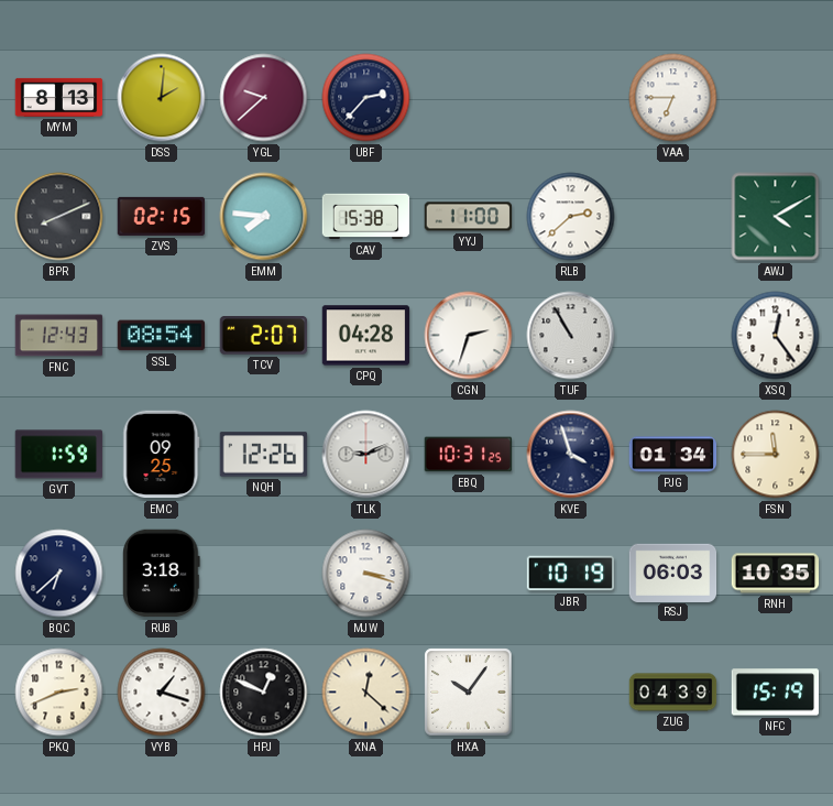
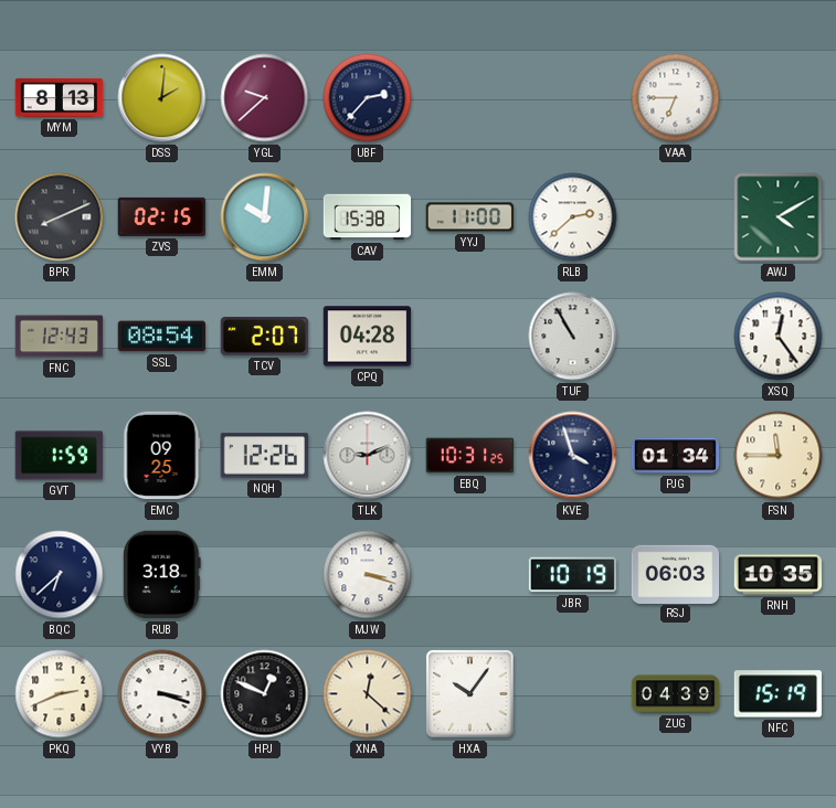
EMM: 7:46 -> 10:01
CGN: 2:33 -> none
VYB: 1:18 -> 3:18
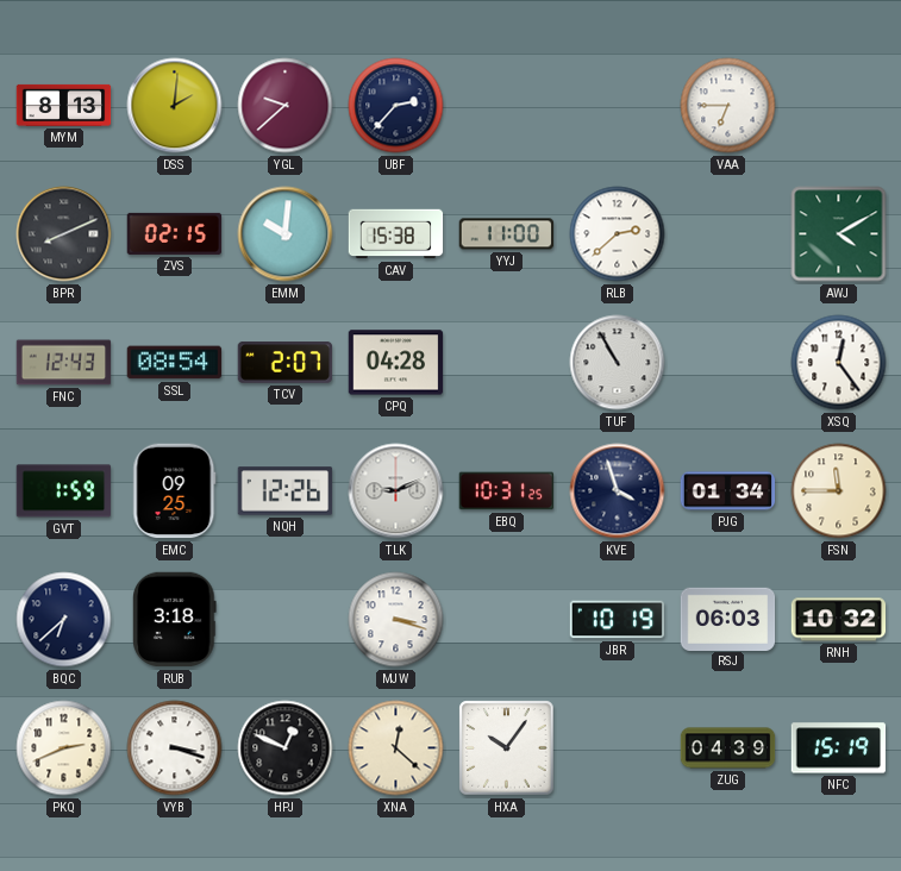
RNH: 10:35 -> 10:32
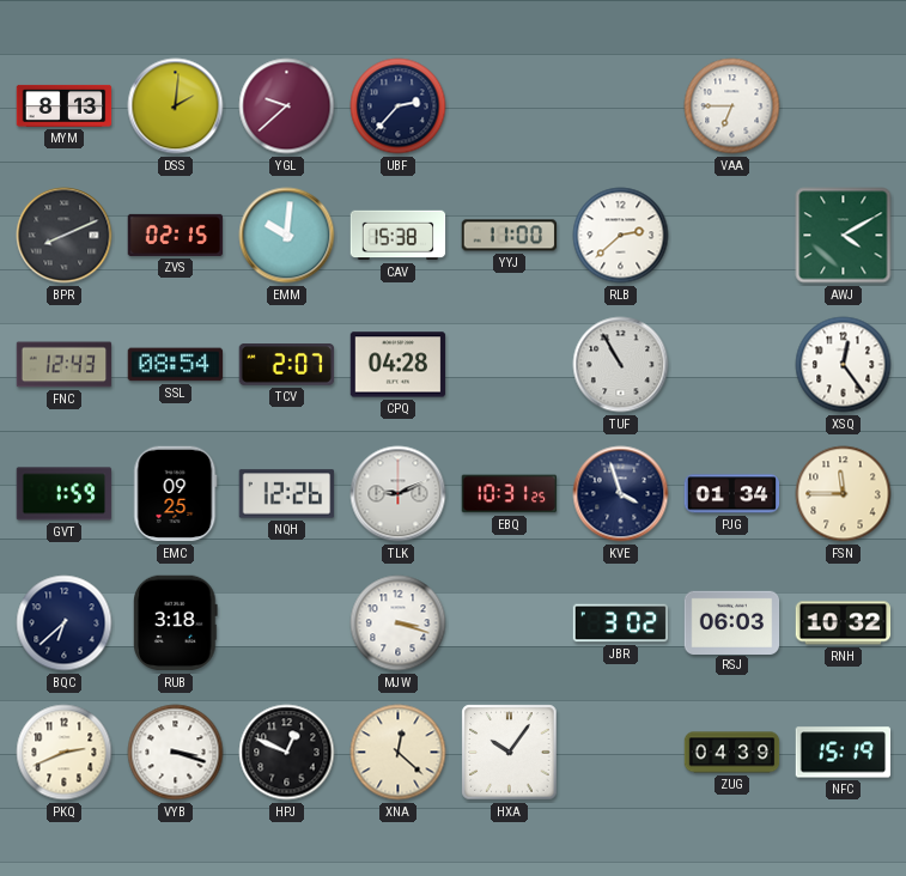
JBR: 10:19 -> 3:02
